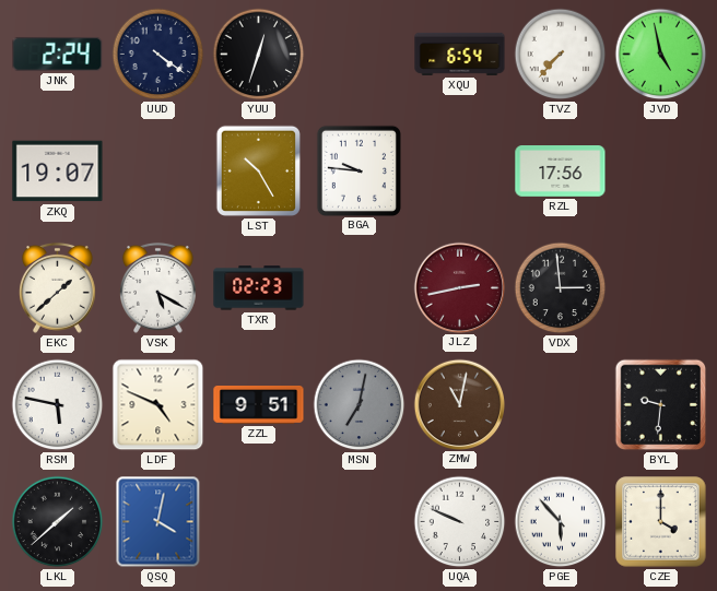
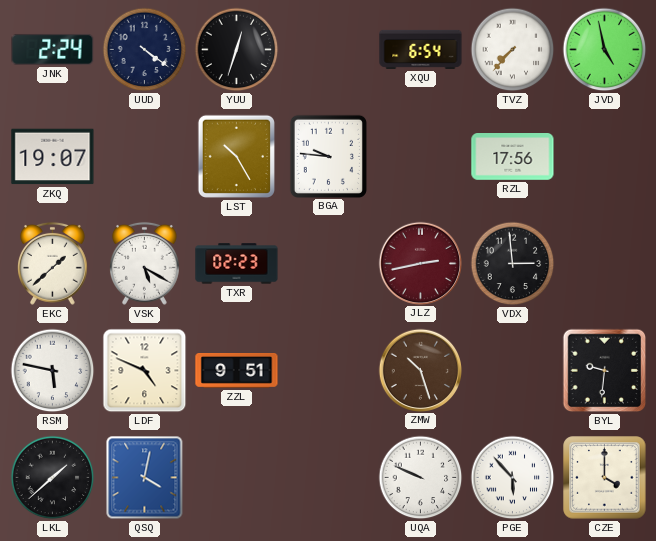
MSN: 7:02 -> none
ZMW: 11:02 -> 10:27
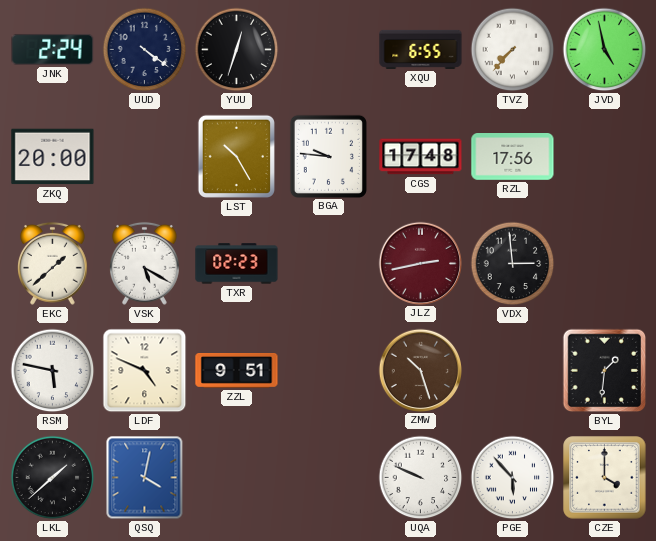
XQU: 6:54 -> 6:55
ZKQ: 19:07 -> 20:00
CGS: none -> 17:48
BYL: 9:31 -> 1:31
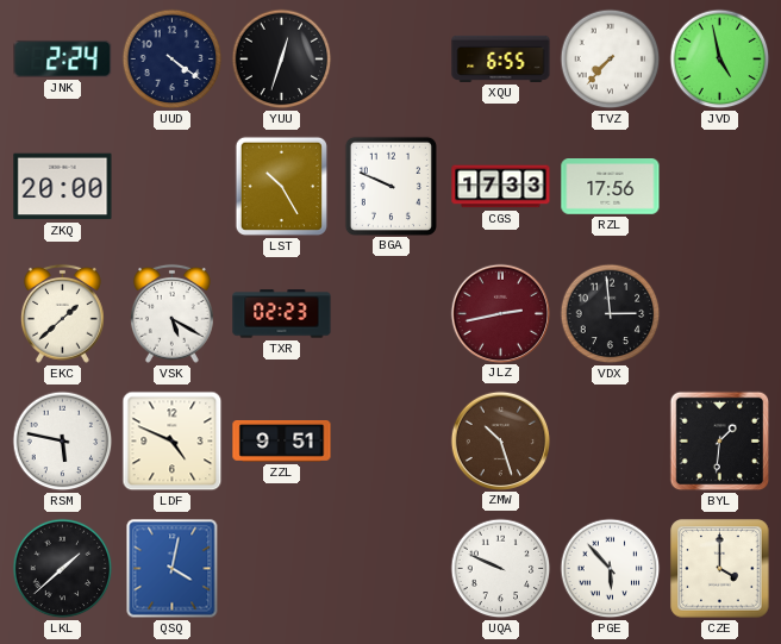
BGA: 9:46 -> 9:49
CGS: 17:48 -> 17:33
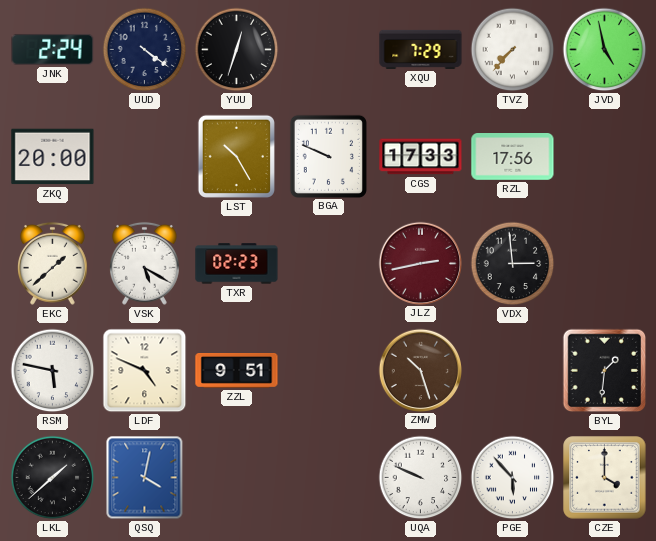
XQU: 6:55 -> 7:29
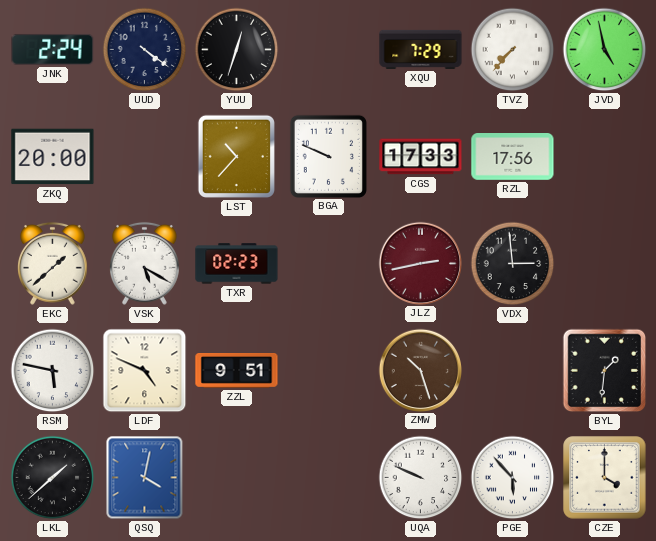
LST: 10:25 -> 10:37
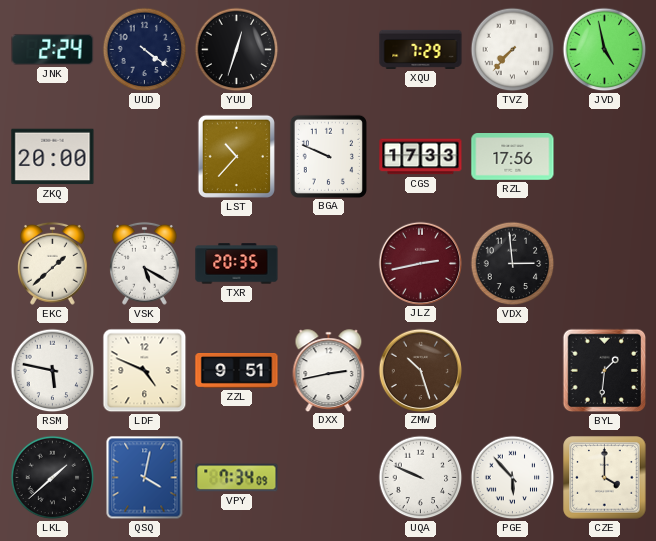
TXR: 02:23 -> 20:35
DXX: none -> 2:43
VPY: none -> 7:34
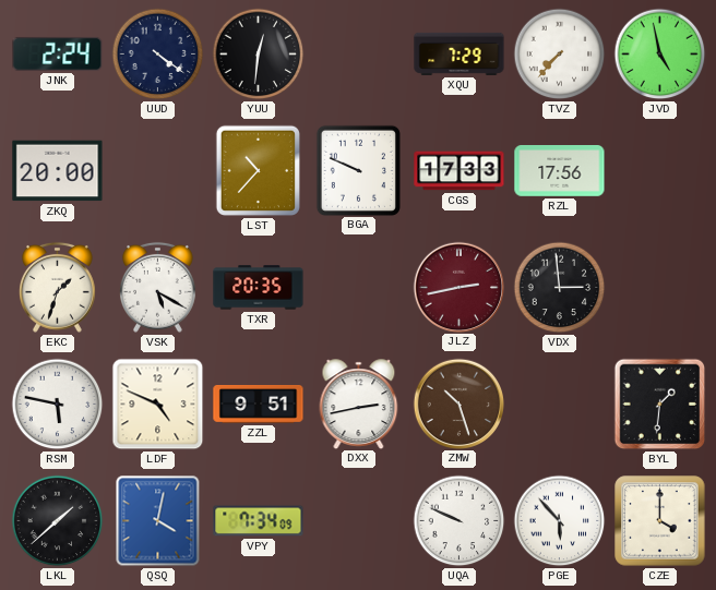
YUU: 12:33 -> 12:31
EKC: 1:38 -> 1:33
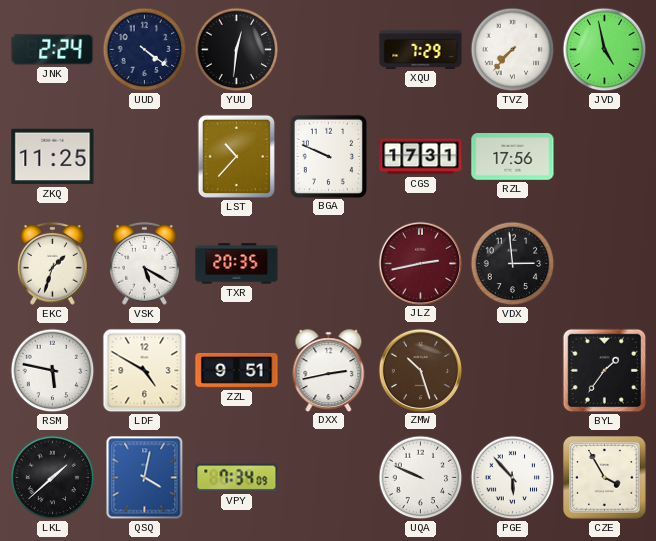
ZKQ: 20:00 -> 11:25
CGS: 17:33 -> 17:31
LDF: 4:49 -> 4:50
BYL: 1:31 -> 1:36
CZE: 4:00 -> 3:55
